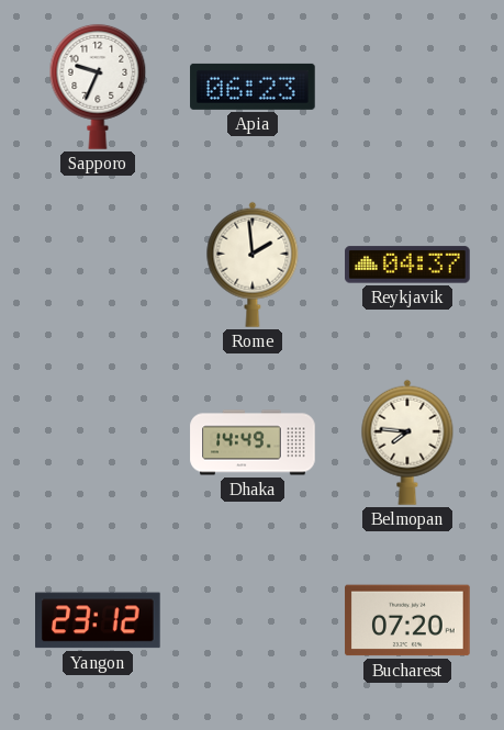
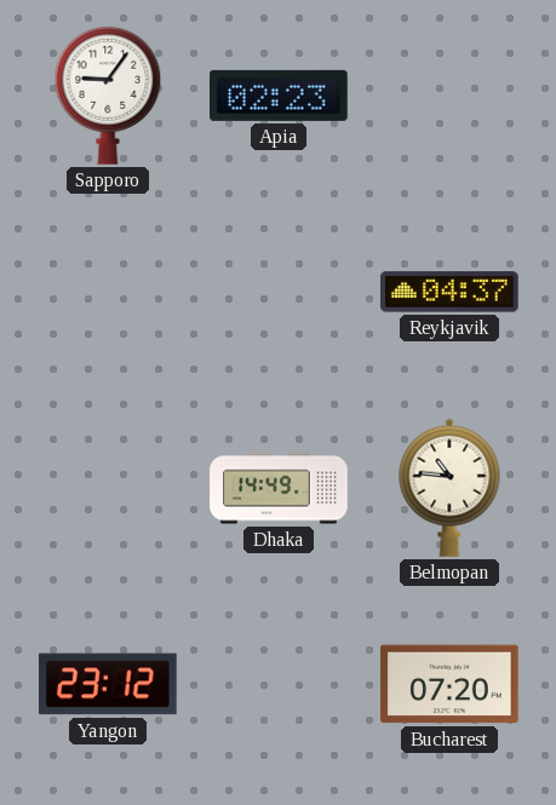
Sapporo: 9:34 -> 9:06
Apia: 06:23 -> 02:23
Rome: 1:59 -> none
Belmopan: 7:46 -> 10:46
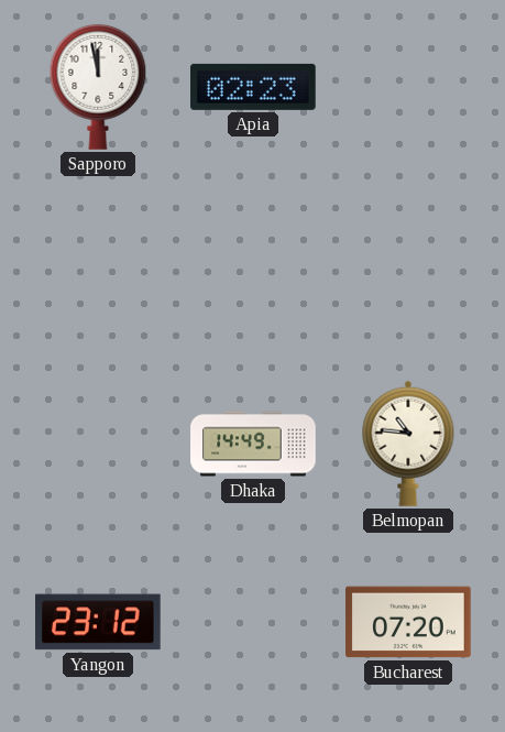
Sapporo: 9:06 -> 11:58
Reykjavik: 04:37 -> none
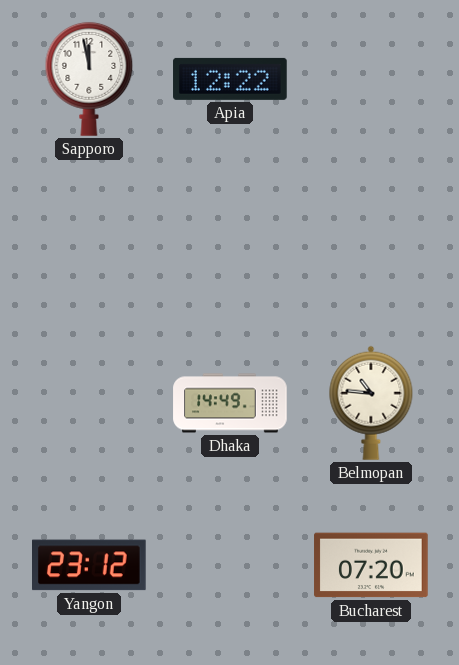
Apia: 02:23 -> 12:22
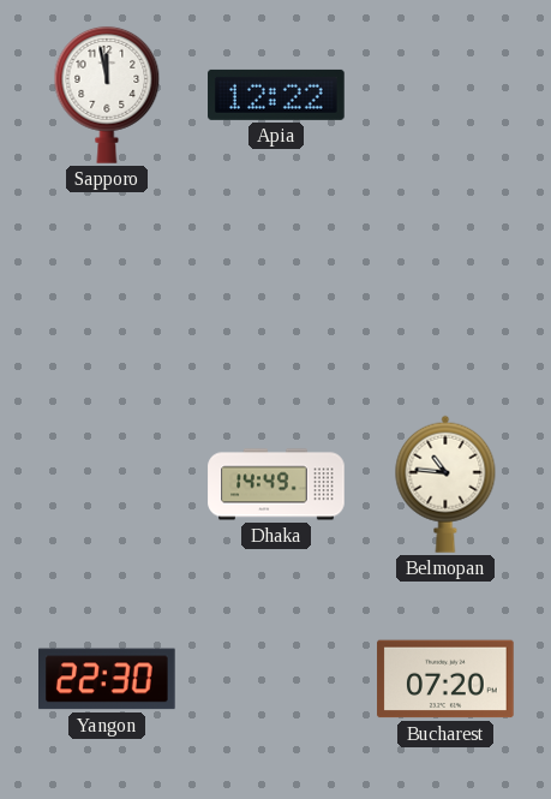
Yangon: 23:12 -> 22:30
